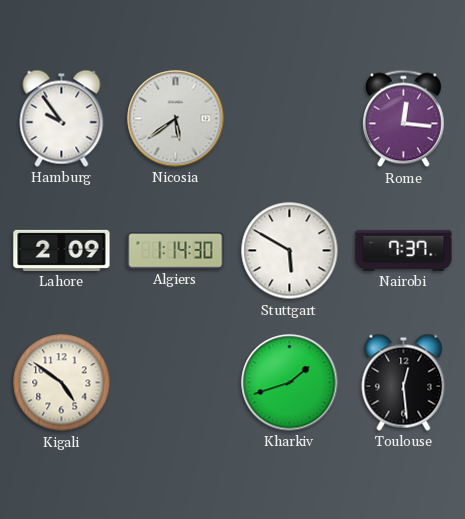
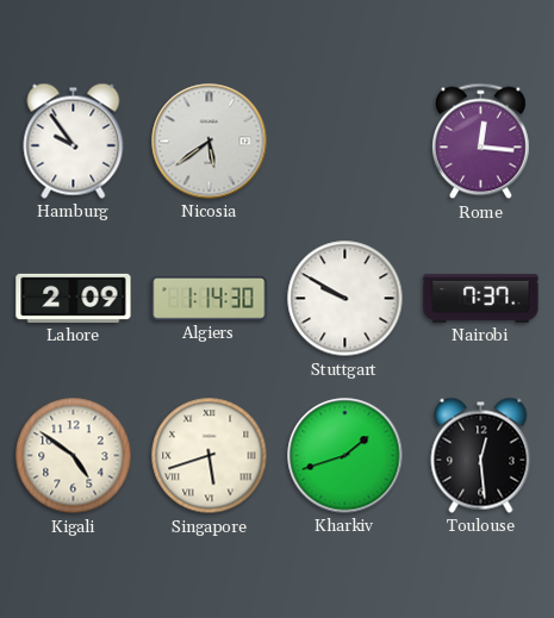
Stuttgart: 5:50 -> 9:50
Singapore: none -> 5:42
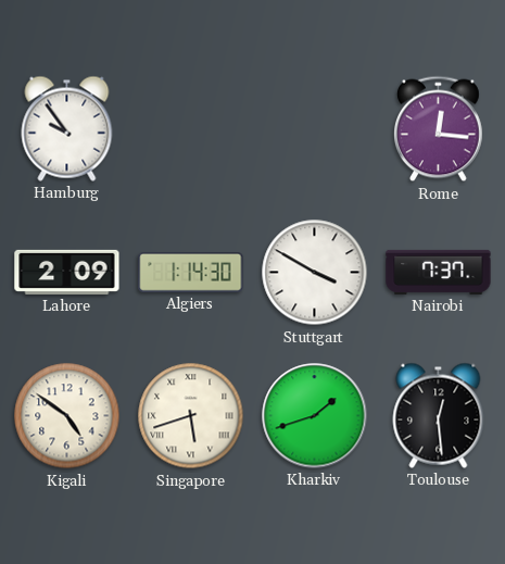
Nicosia: 5:39 -> none
Stuttgart: 9:50 -> 3:50
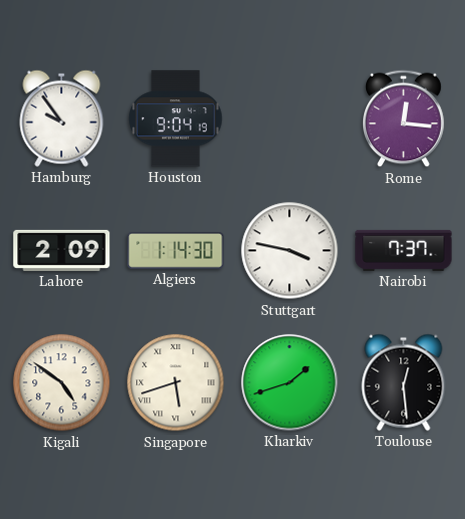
Houston: none -> 9:04
Stuttgart: 3:50 -> 3:47
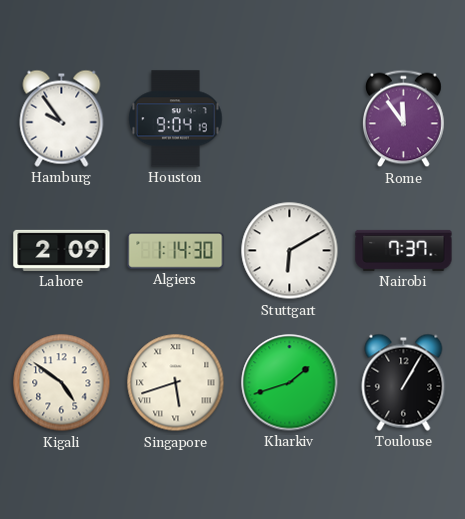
Rome: 12:16 -> 11:54
Stuttgart: 3:47 -> 6:10
Toulouse: 12:29 -> 1:05
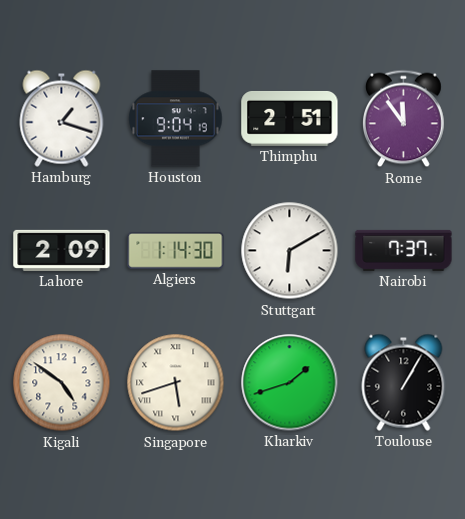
Hamburg: 9:54 -> 1:18
Thimphu: none -> 2:51
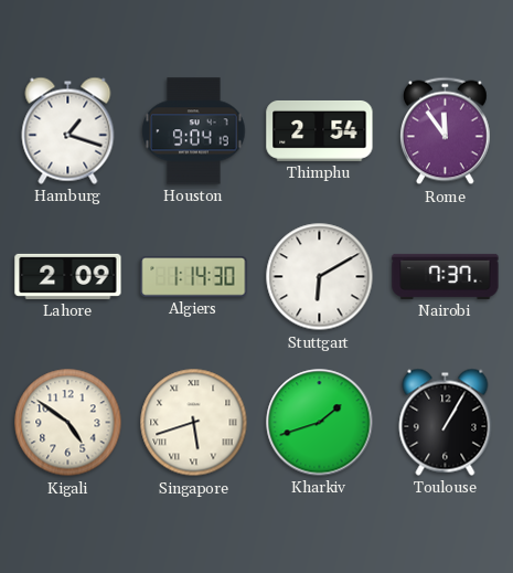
Thimphu: 2:51 -> 2:54
